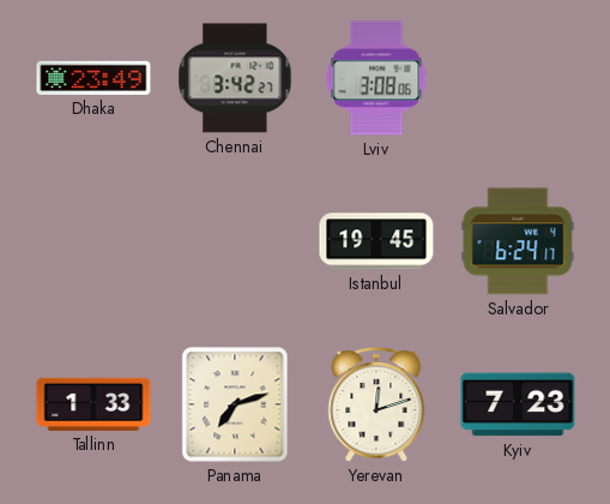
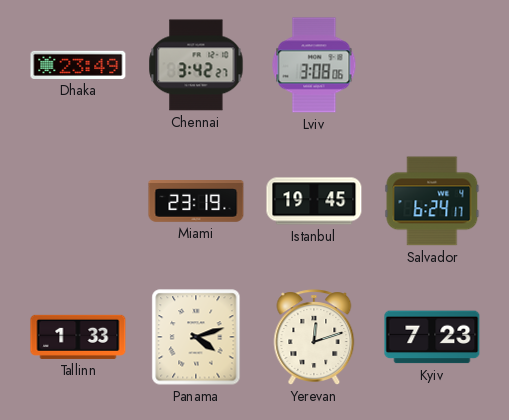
Miami: none -> 23:19
Panama: 7:12 -> 4:12
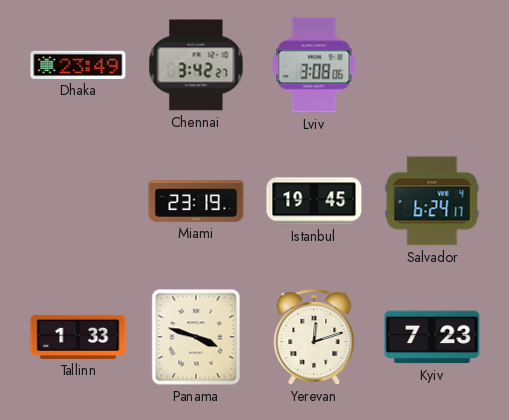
Panama: 4:12 -> 3:48
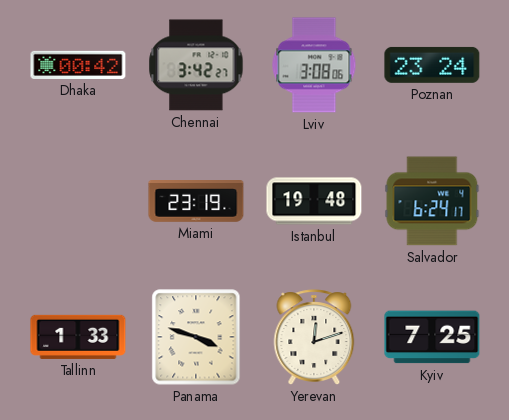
Dhaka: 23:49 -> 00:42
Poznan: none -> 23:24
Istanbul: 19:45 -> 19:48
Kyiv: 7:23 -> 7:25
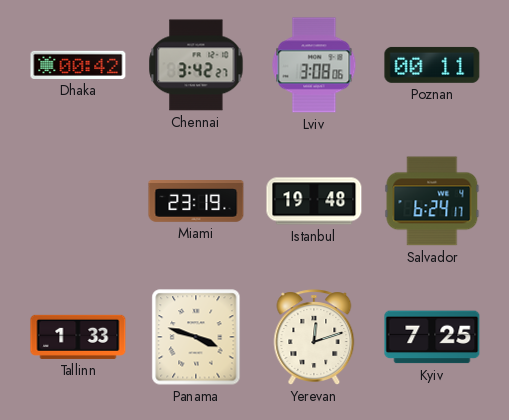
Poznan: 23:24 -> 00:11
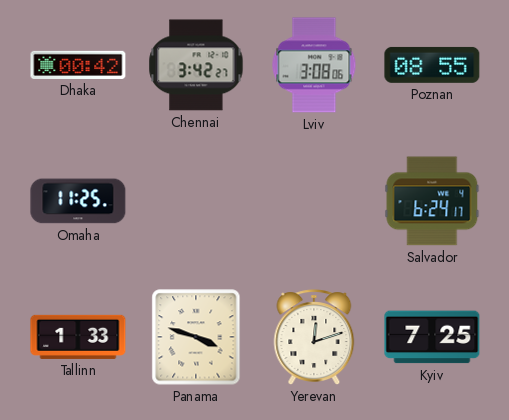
Poznan: 00:11 -> 08:55
Omaha: none -> 11:25
Miami: 23:19 -> none
Istanbul: 19:48 -> none
